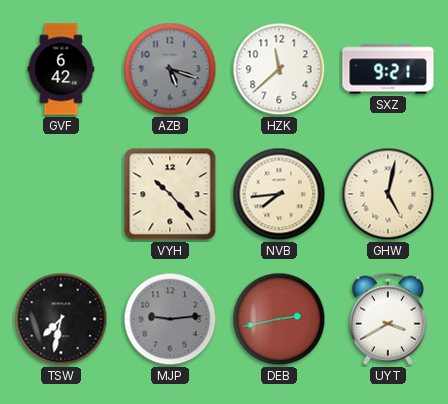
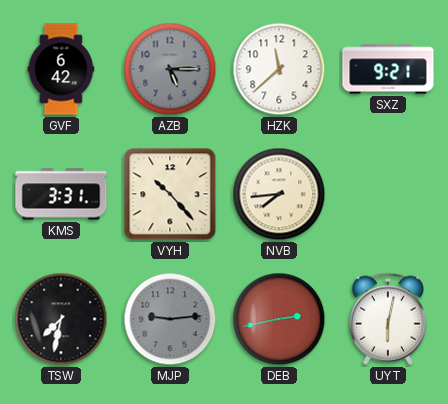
AZB: 5:18 -> 5:15
KMS: none -> 3:31
GHW: 5:02 -> none
UYT: 3:40 -> 6:02
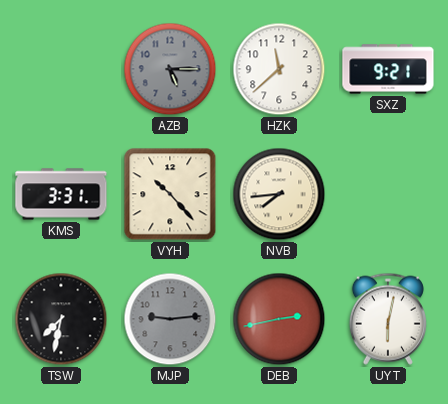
GVF: 6:42 -> none
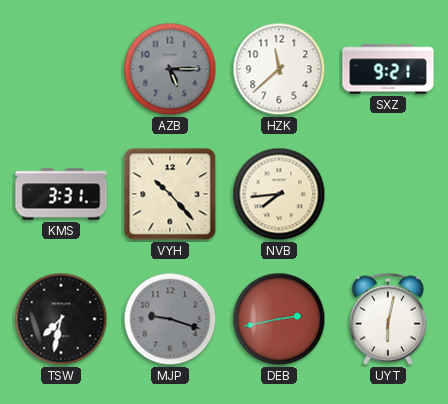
MJP: 9:14 -> 9:18
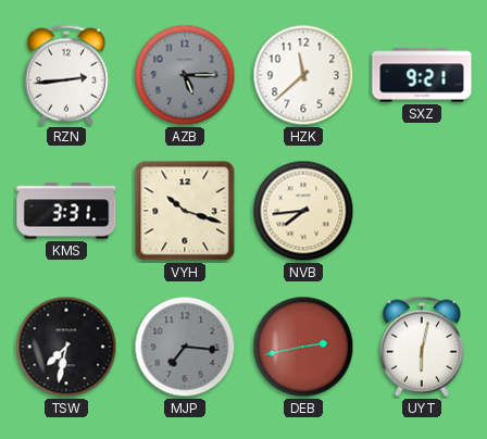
RZN: none -> 2:44
VYH: 10:23 -> 10:18
MJP: 9:18 -> 7:16
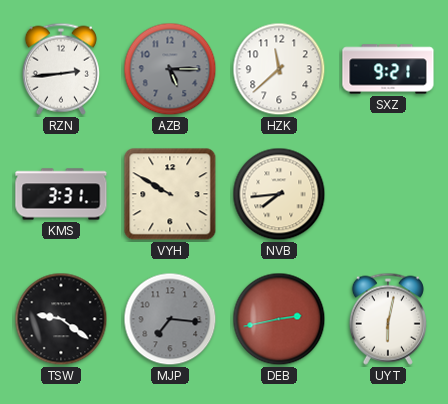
VYH: 10:18 -> 9:50
TSW: 7:32 -> 9:21
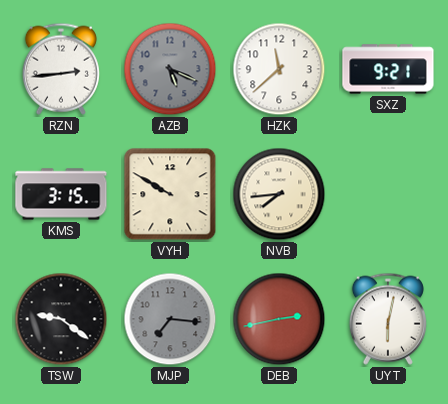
AZB: 5:15 -> 5:19
KMS: 3:31 -> 3:15
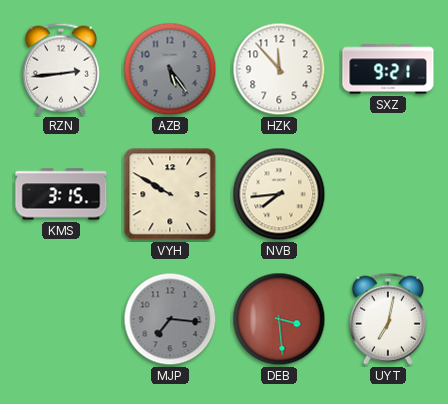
AZB: 5:19 -> 5:24
HZK: 11:38 -> 11:53
TSW: 9:21 -> none
DEB: 2:43 -> 3:29
UYT: 6:02 -> 7:02
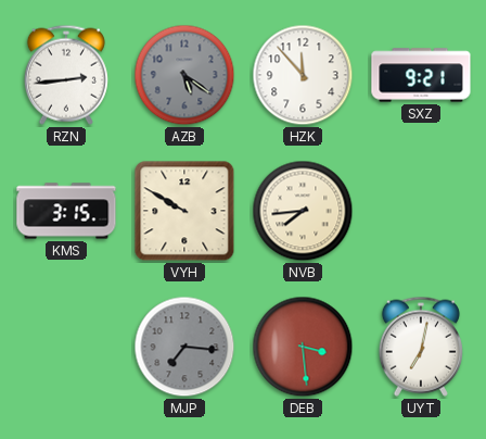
AZB: 5:24 -> 5:21
